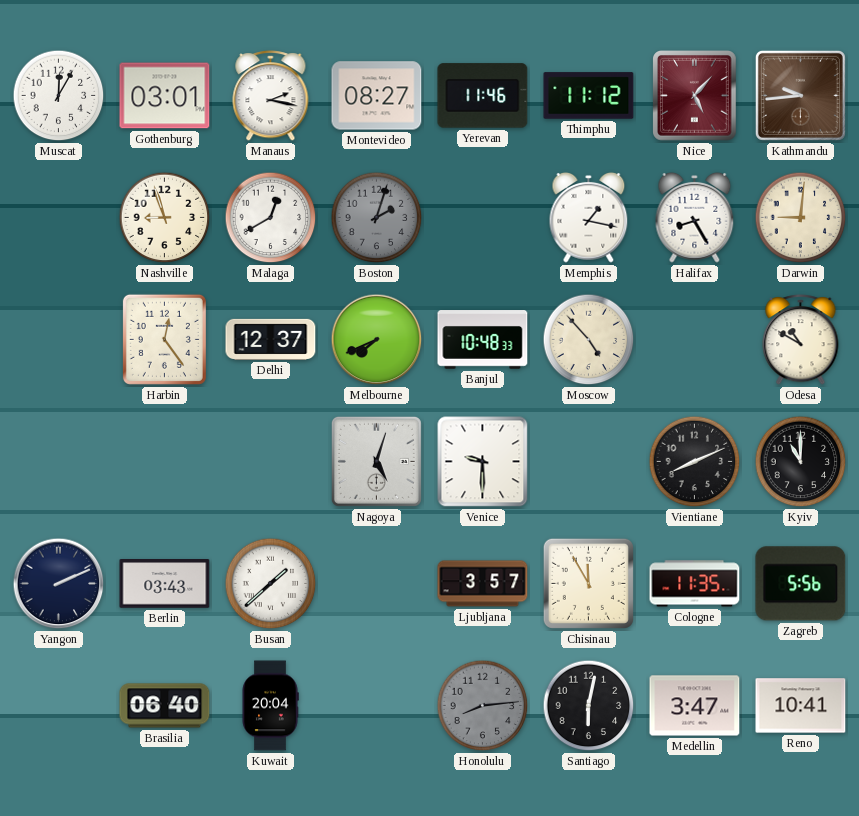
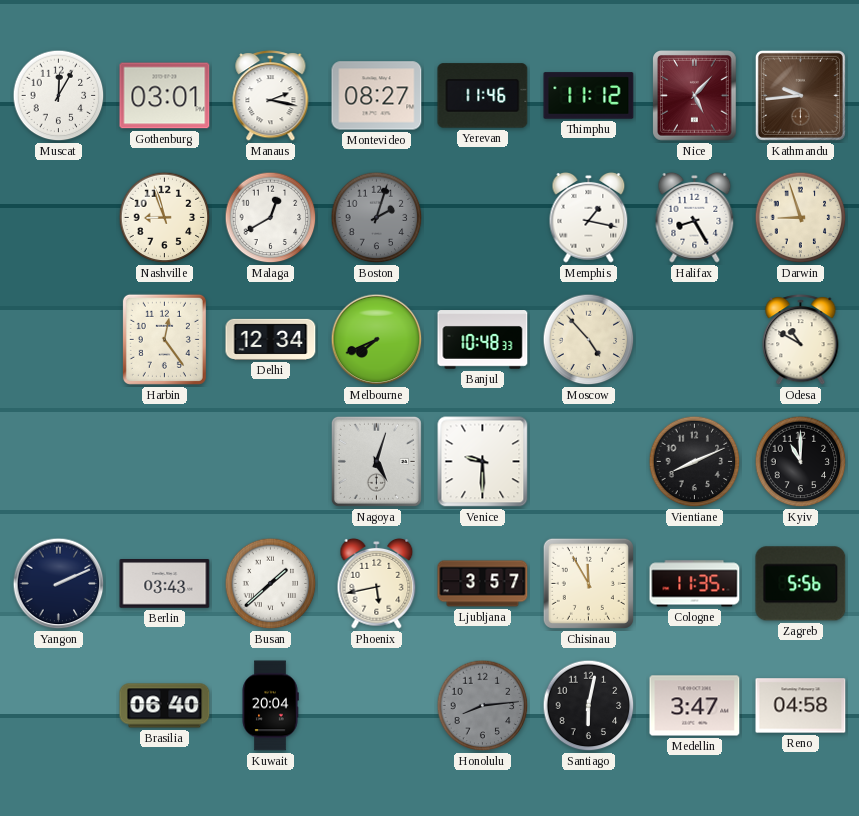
Darwin: 9:01 -> 8:57
Delhi: 12:37 -> 12:34
Phoenix: none -> 5:43
Reno: 10:41 -> 04:58
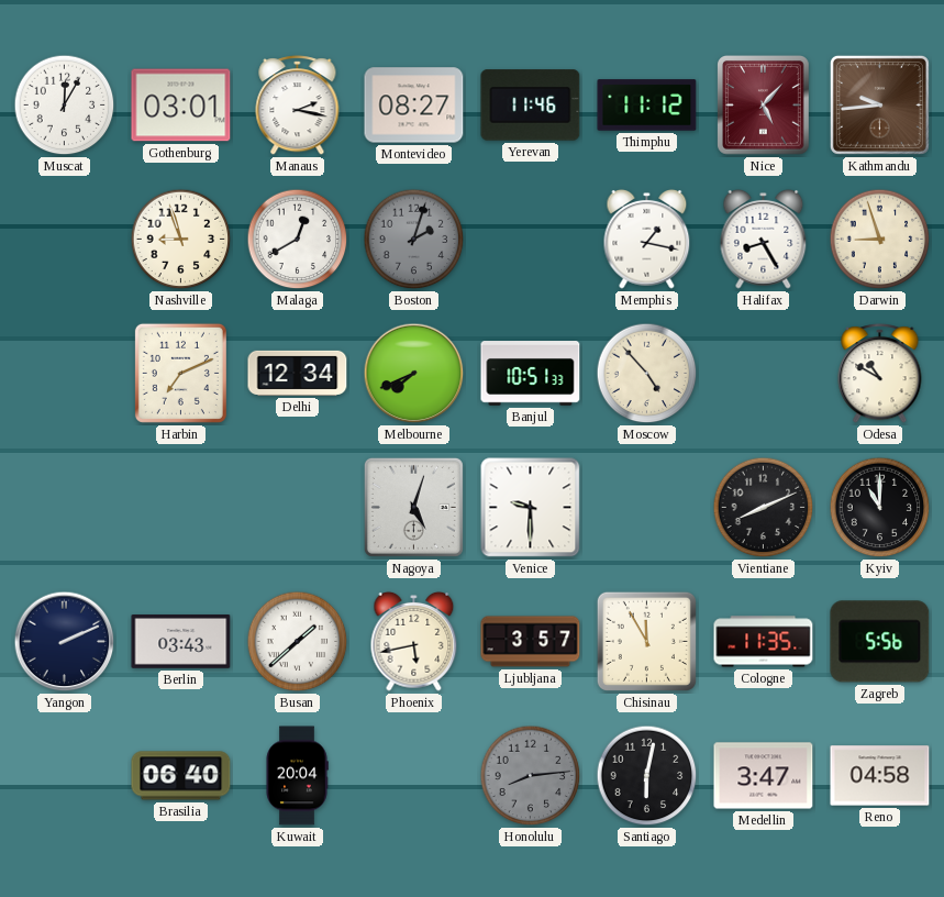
Harbin: 12:24 -> 7:11
Banjul: 10:48 -> 10:51
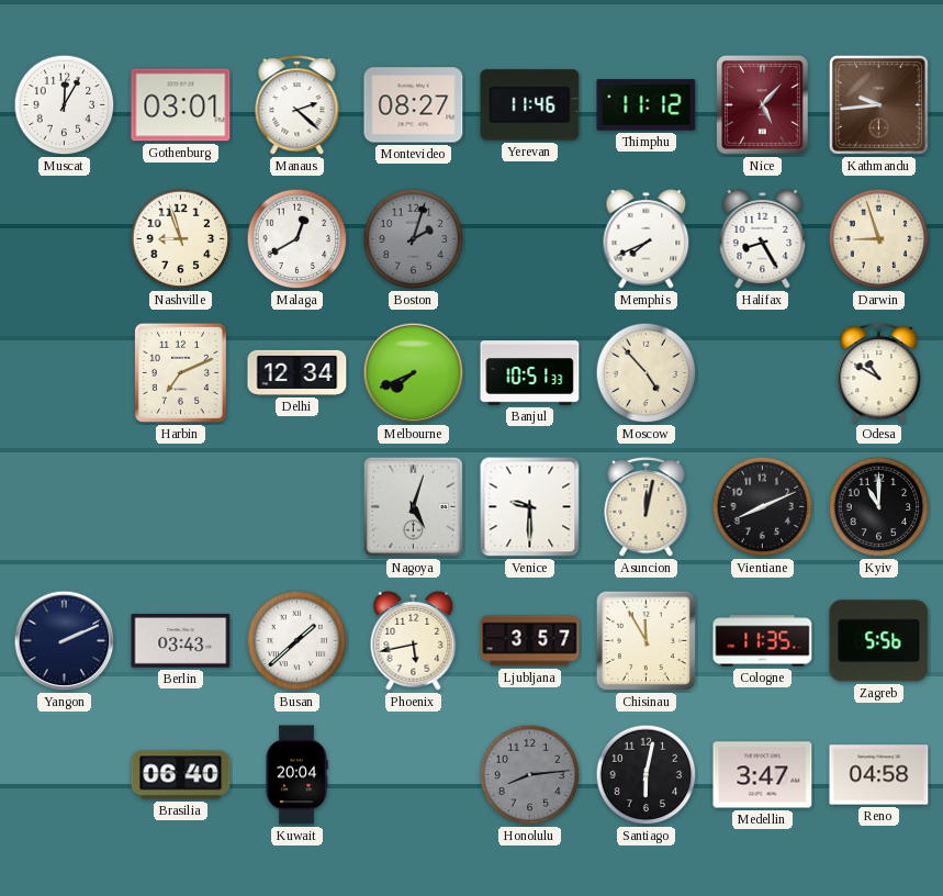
Manaus: 2:17 -> 2:22
Memphis: 1:17 -> 7:41
Asuncion: none -> 12:02
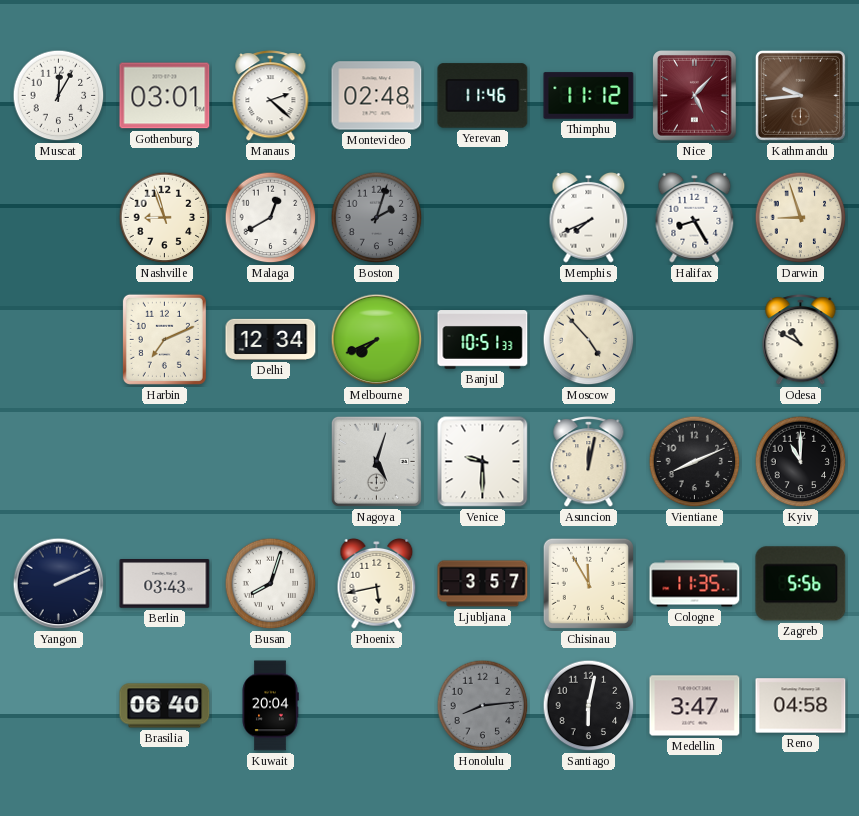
Montevideo: 08:27 -> 02:48
Busan: 1:38 -> 8:03
